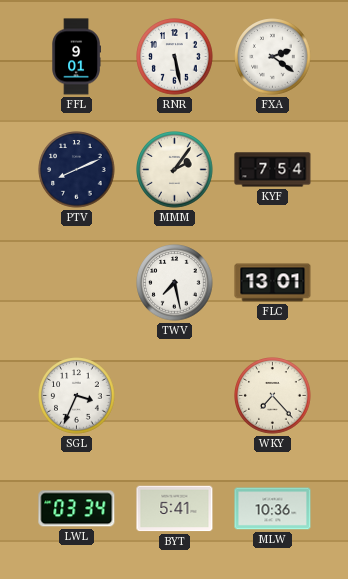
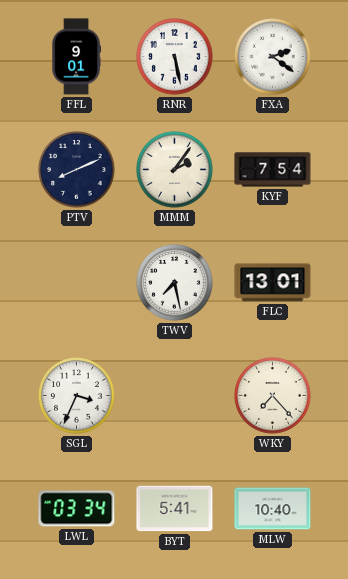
MLW: 10:36 -> 10:40
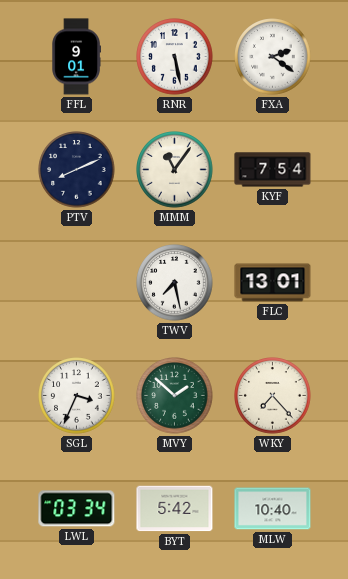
MMM: 2:06 -> 11:06
MVY: none -> 1:52
BYT: 5:41 -> 5:42
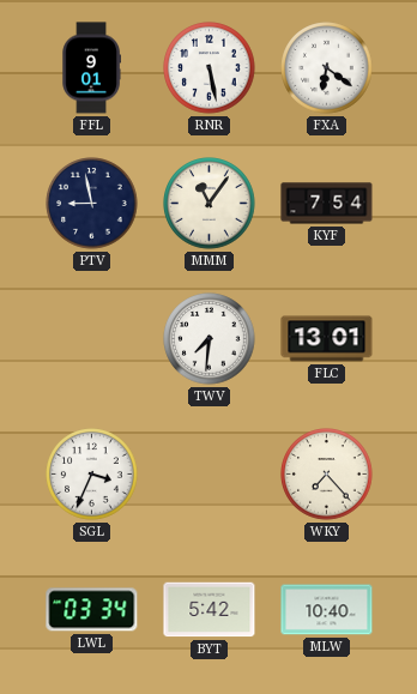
FXA: 2:21 -> 6:21
PTV: 8:11 -> 8:58
TWV: 7:28 -> 7:31
MVY: 1:52 -> none
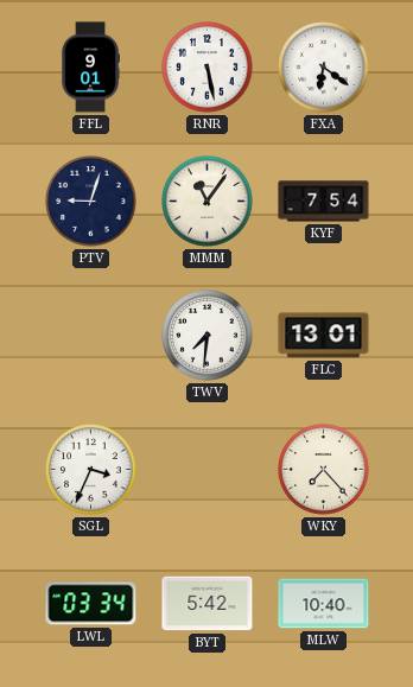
PTV: 8:58 -> 9:03
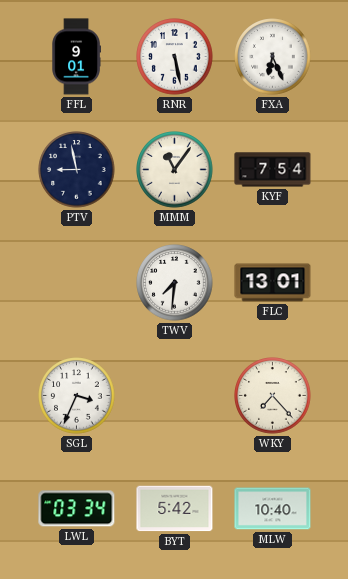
FXA: 6:21 -> 6:26
PTV: 9:03 -> 8:58
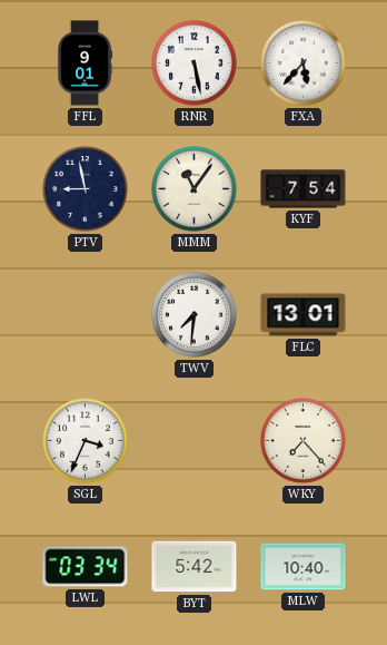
FXA: 6:26 -> 5:37
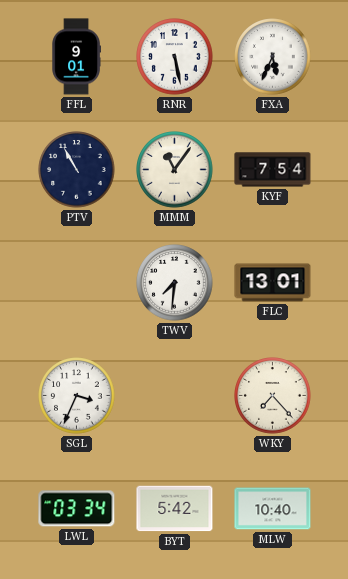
FXA: 5:37 -> 5:34
PTV: 8:58 -> 10:55
